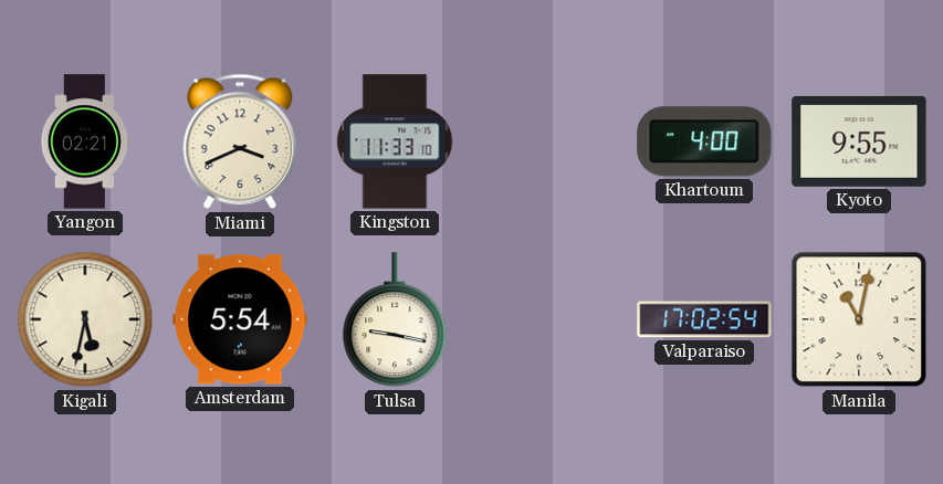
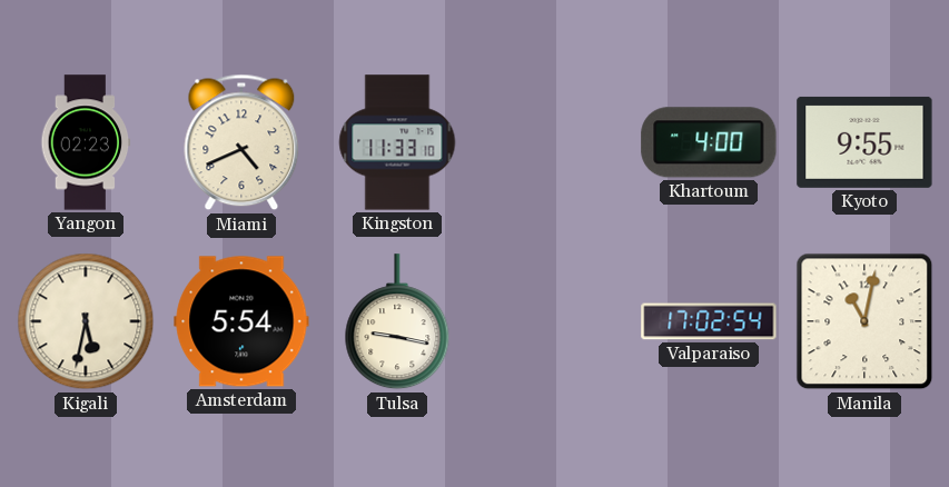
Yangon: 02:21 -> 02:23
Miami: 3:41 -> 4:41
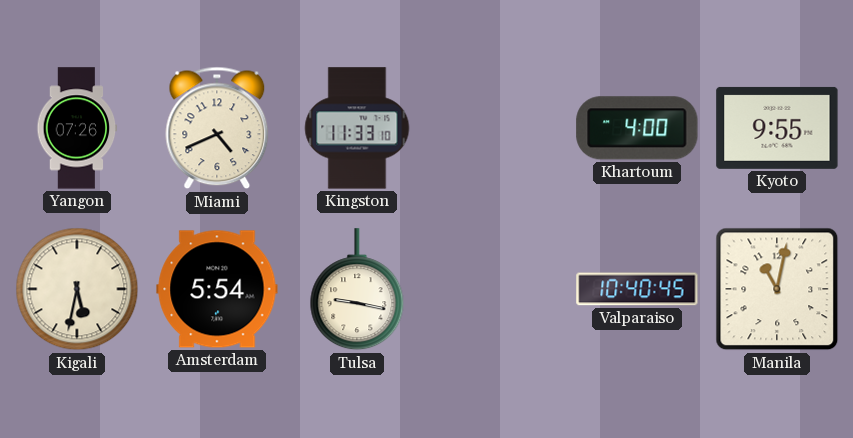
Yangon: 02:23 -> 07:26
Valparaiso: 17:02 -> 10:40
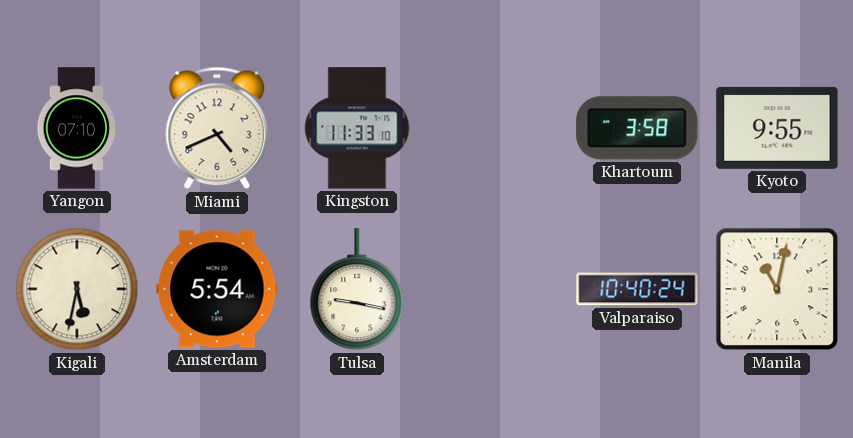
Yangon: 07:26 -> 07:10
Khartoum: 4:00 -> 3:58
Valparaiso: 10:40:45 -> 10:40:24
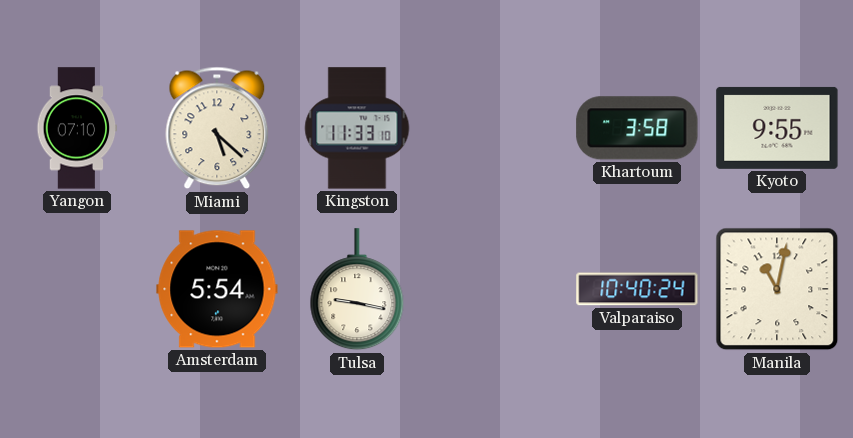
Miami: 4:41 -> 5:22
Kigali: 5:32 -> none
